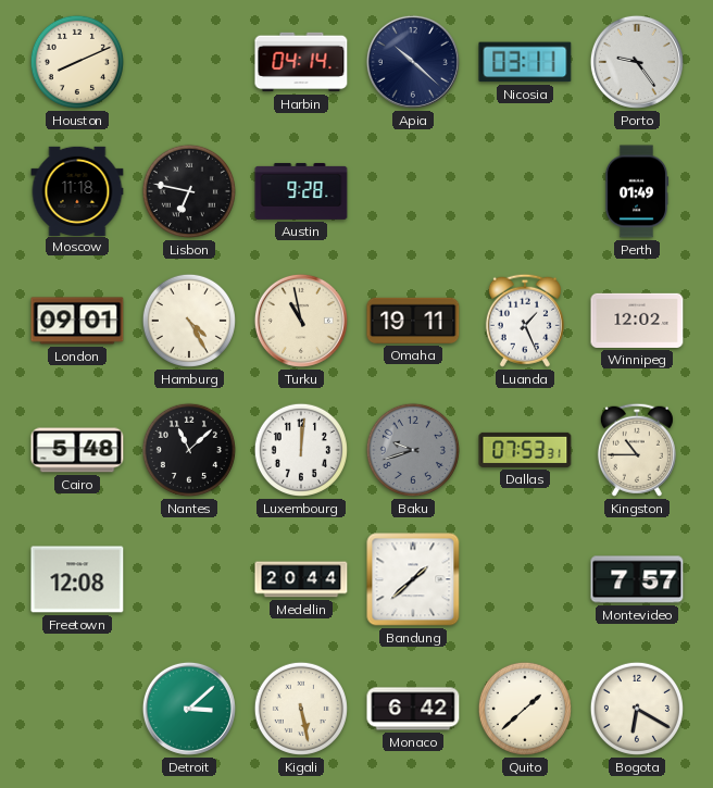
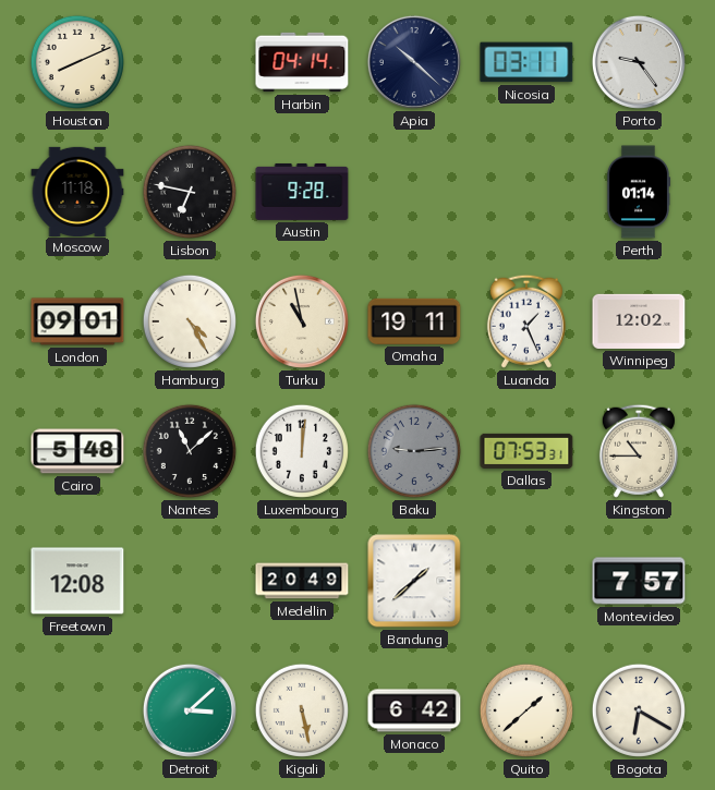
Perth: 01:49 -> 01:14
Baku: 9:42 -> 9:14
Medellin: 20:44 -> 20:49
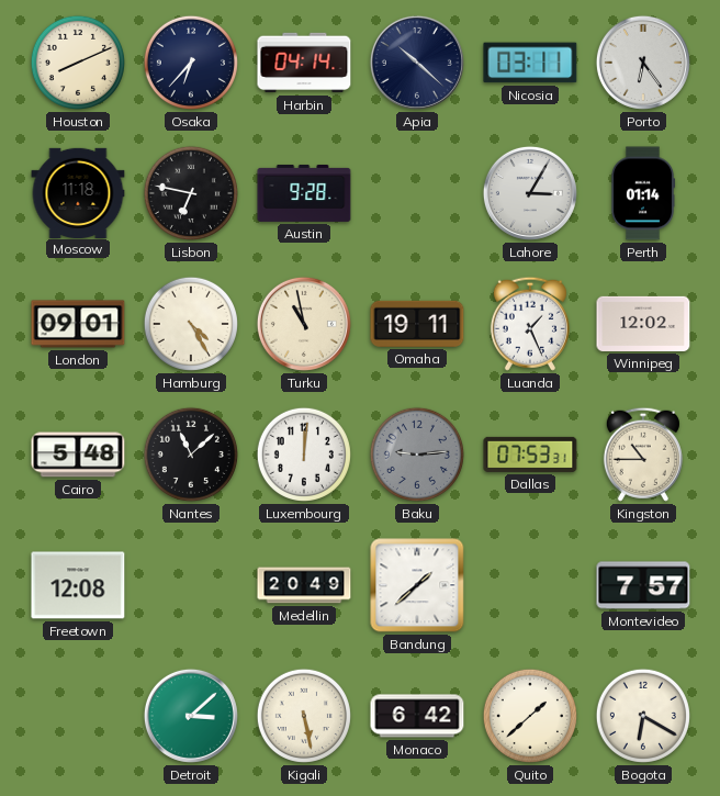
Osaka: none -> 6:37
Porto: 9:24 -> 6:24
Lahore: none -> 3:05
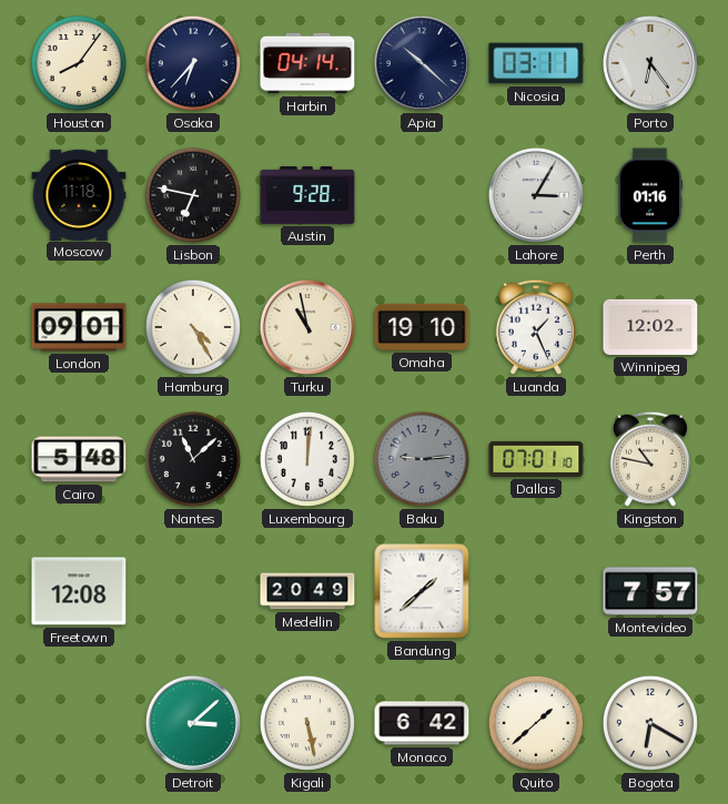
Houston: 8:11 -> 8:06
Perth: 01:14 -> 01:16
Omaha: 19:11 -> 19:10
Dallas: 07:53 -> 07:01
Kingston: 10:45 -> 10:47
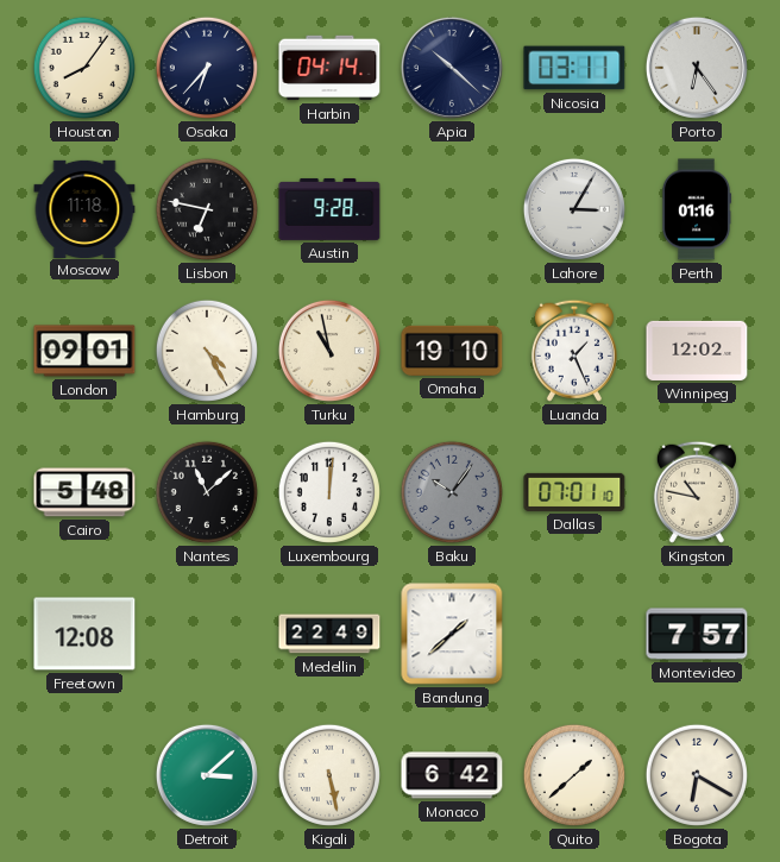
Baku: 9:14 -> 10:06
Medellin: 20:49 -> 22:49
